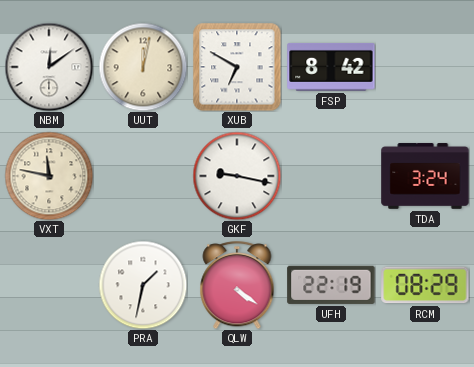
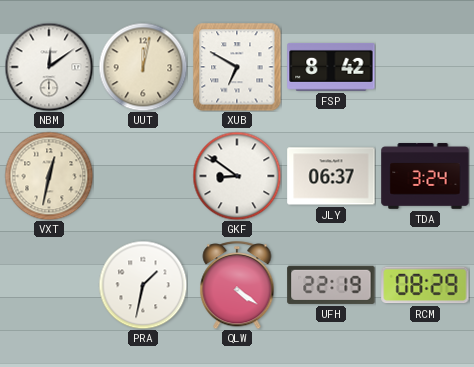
VXT: 11:47 -> 12:32
GKF: 9:17 -> 8:51
JLY: none -> 06:37
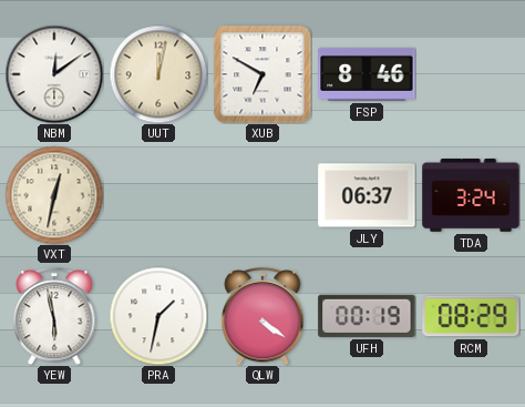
FSP: 8:42 -> 8:46
GKF: 8:51 -> none
YEW: none -> 5:58
UFH: 22:19 -> 00:19
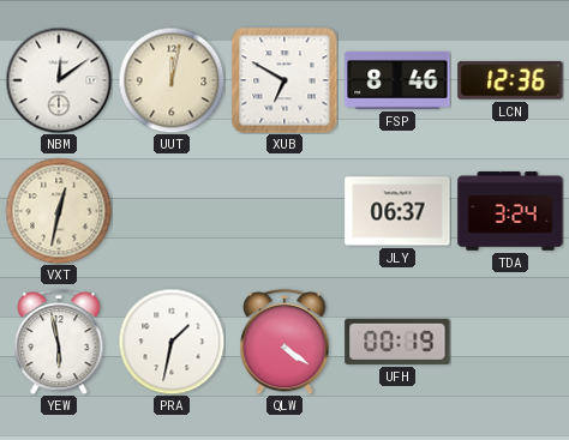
LCN: none -> 12:36
RCM: 08:29 -> none
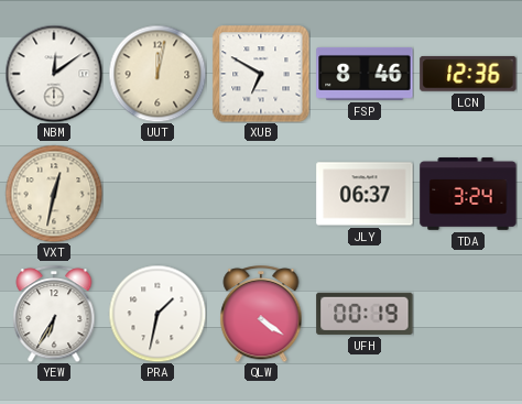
YEW: 5:58 -> 6:35
